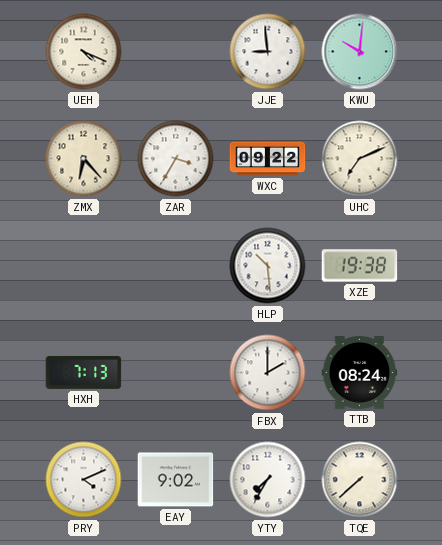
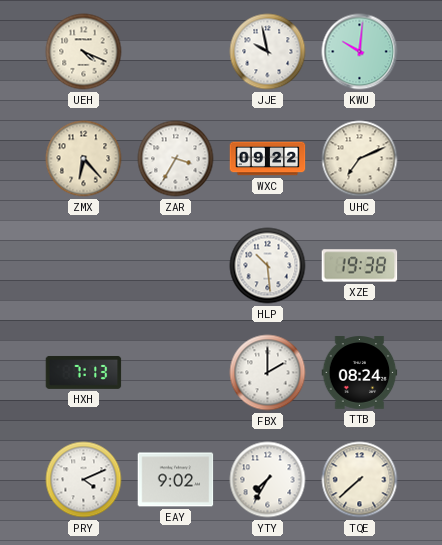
JJE: 8:59 -> 9:58
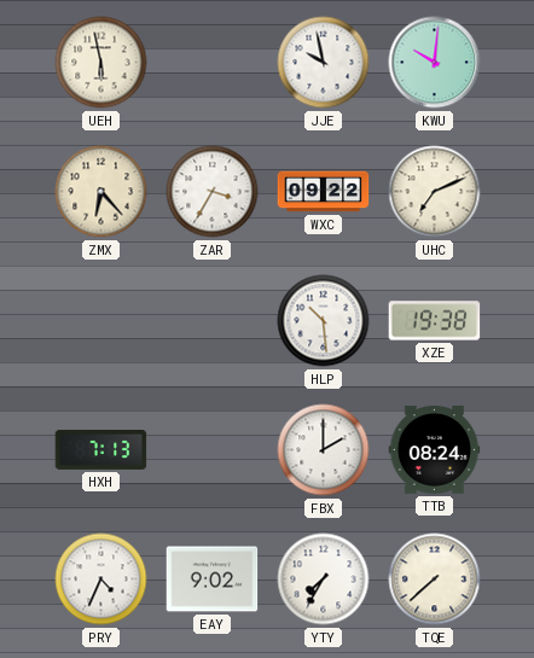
UEH: 4:19 -> 5:58
PRY: 4:11 -> 4:34
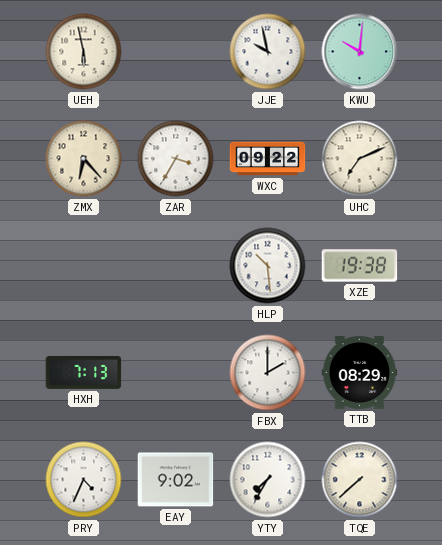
TTB: 08:24 -> 08:29
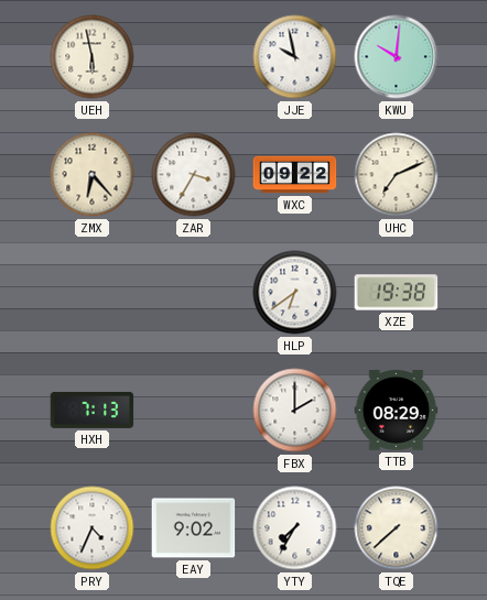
HLP: 10:29 -> 6:39
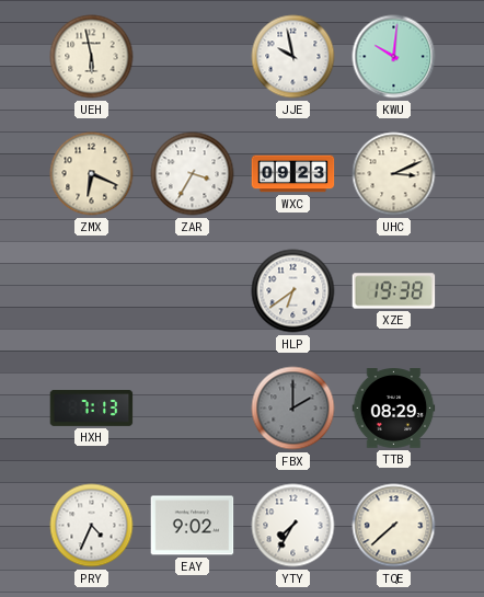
ZMX: 6:23 -> 6:19
WXC: 09:22 -> 09:23
UHC: 7:11 -> 3:11
FBX dial: white -> grey
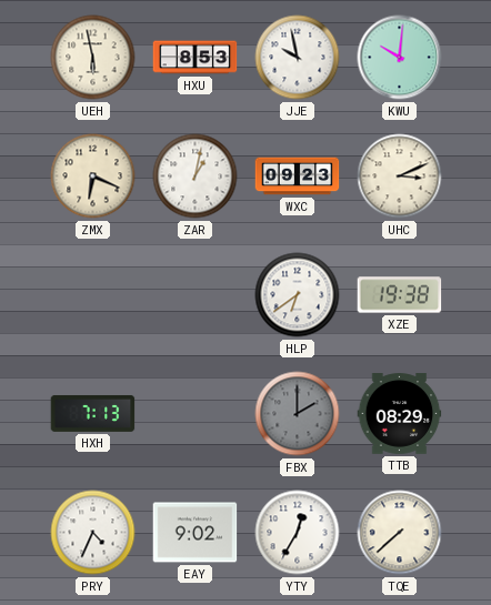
HXU: none -> 8:53
ZAR: 3:35 -> 1:02
YTY: 7:35 -> 12:35
